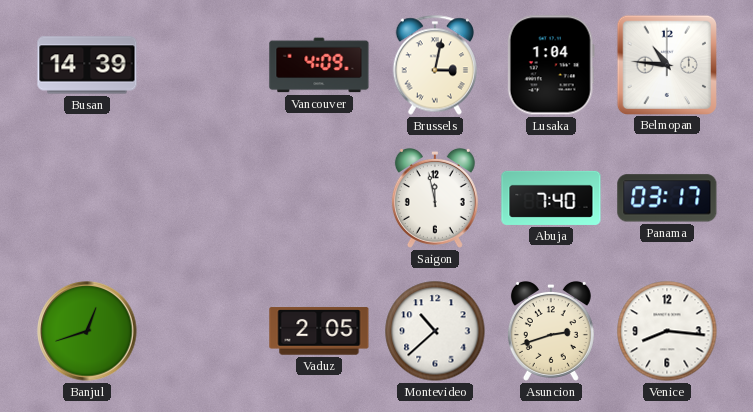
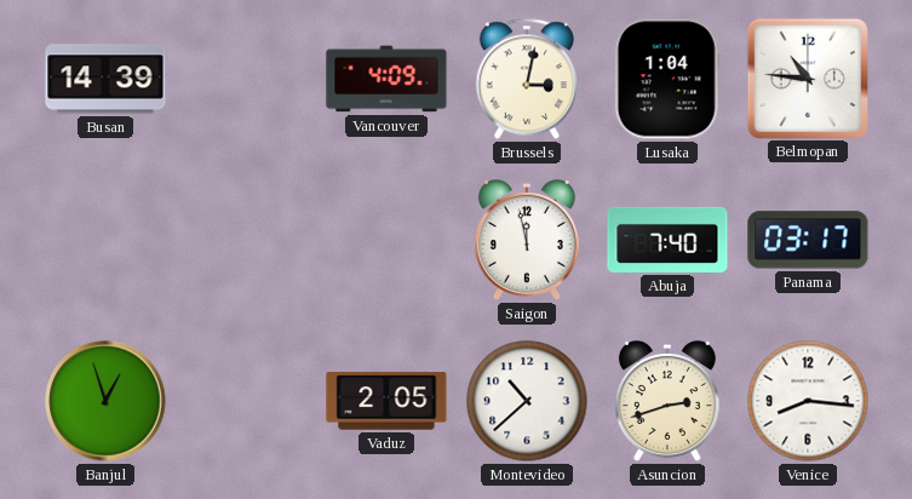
Banjul: 12:42 -> 12:57
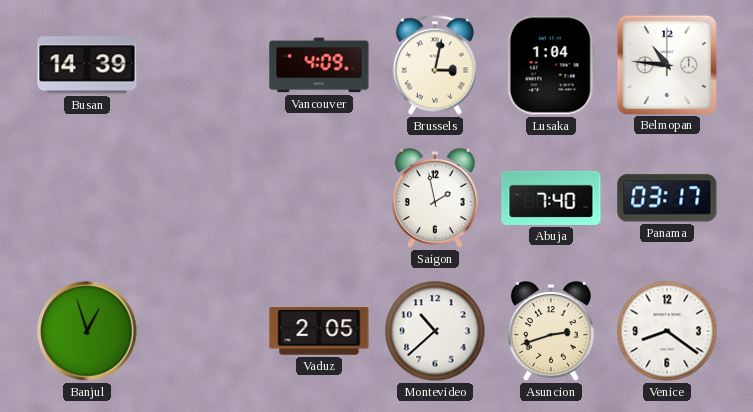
Saigon: 11:58 -> 1:58
Venice: 8:16 -> 8:21
